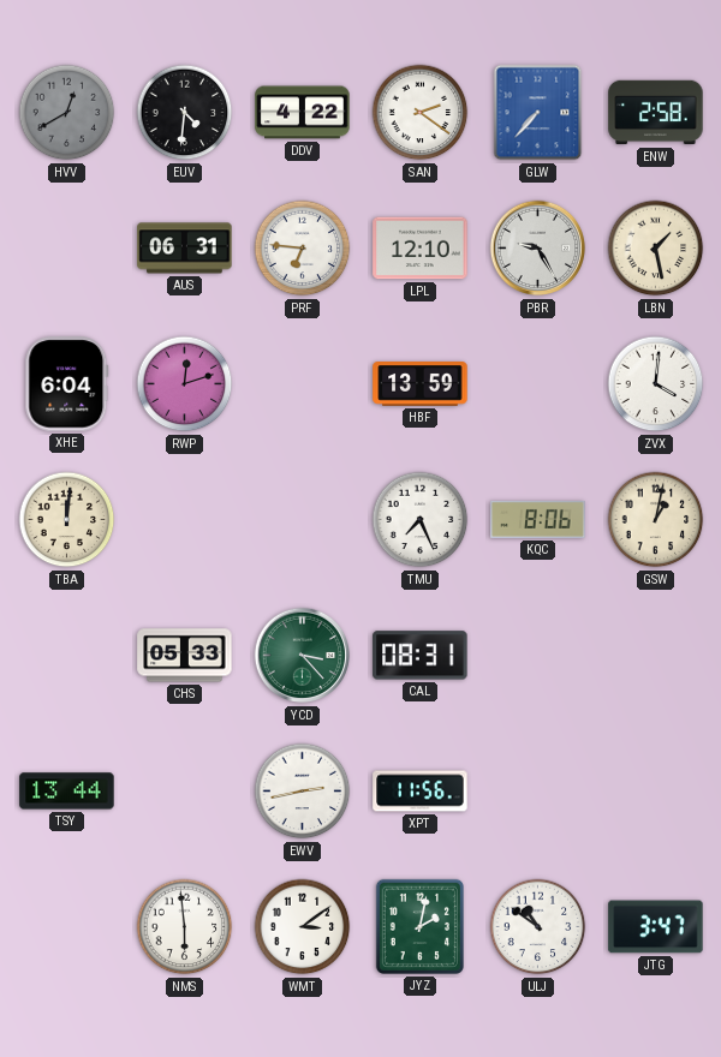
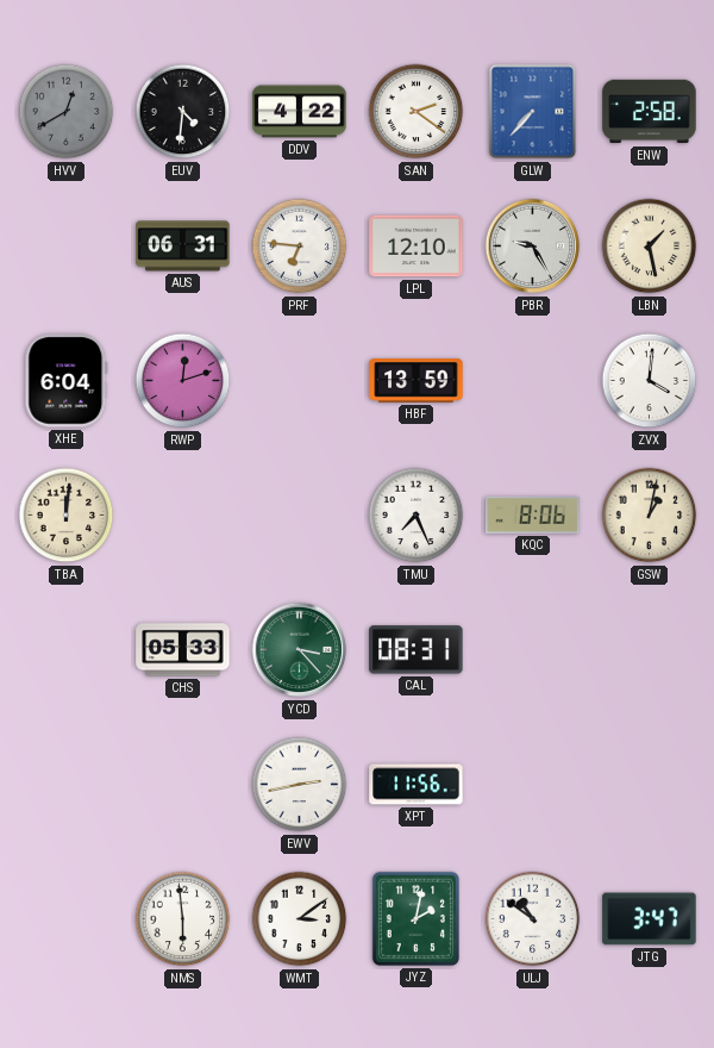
TSY: 13:44 -> none
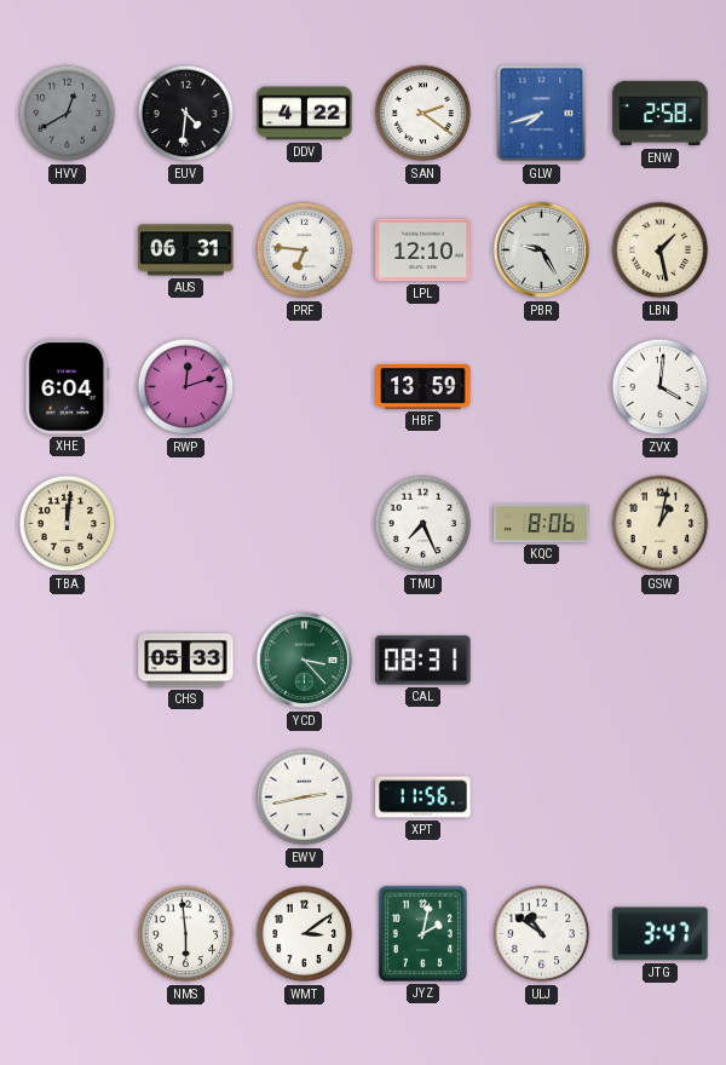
GLW: 7:37 -> 7:42
